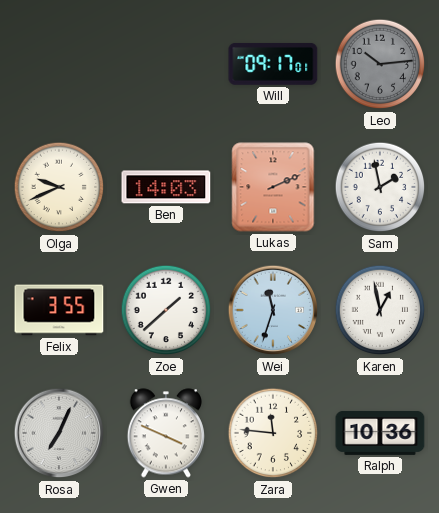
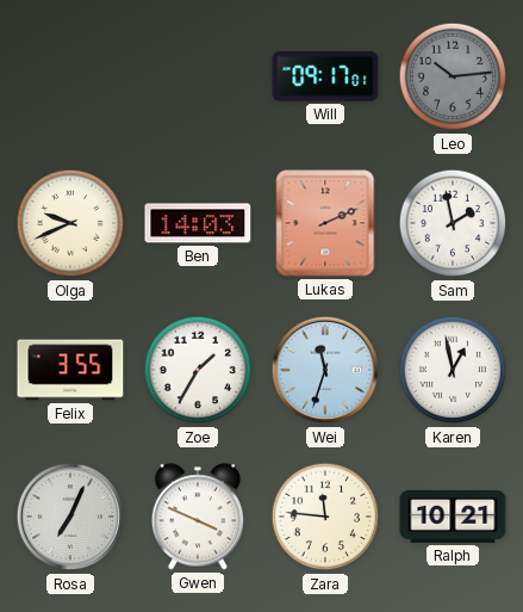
Zoe: 1:38 -> 1:35
Ralph: 10:36 -> 10:21
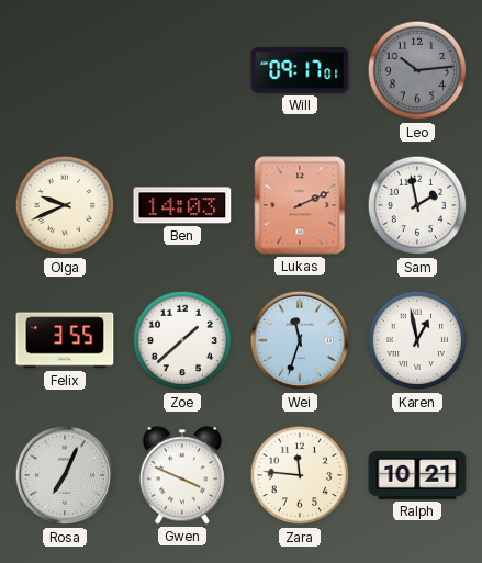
Zoe: 1:35 -> 1:38
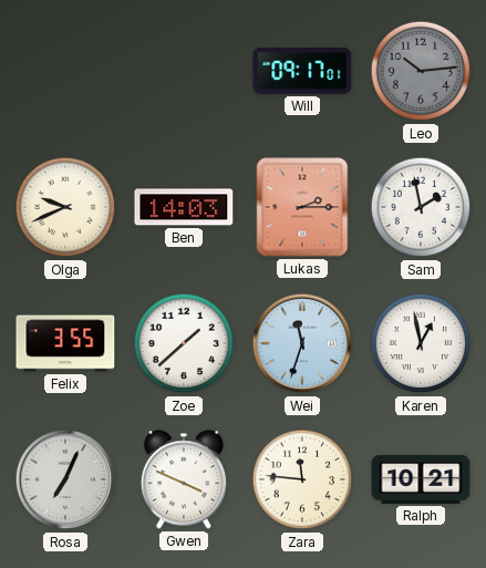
Lukas: 2:11 -> 2:15
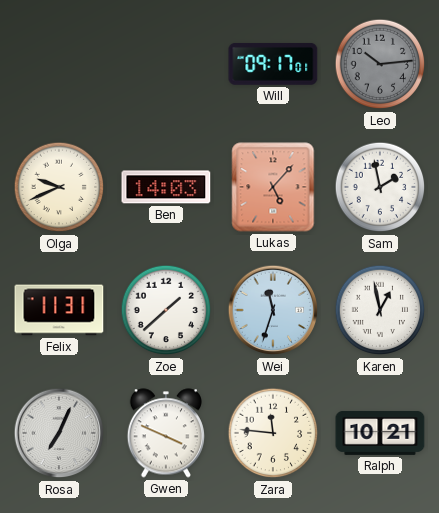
Lukas: 2:15 -> 5:07
Felix: 3:55 -> 11:31
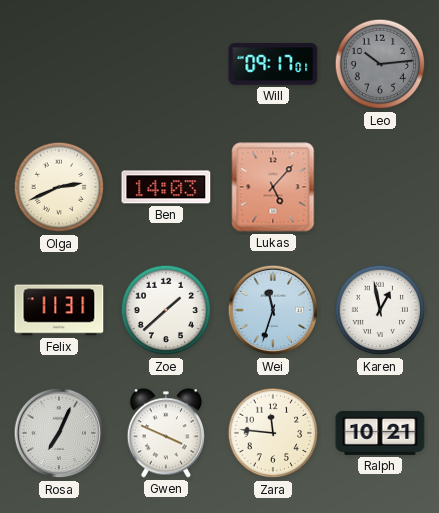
Olga: 9:41 -> 2:41
Sam: 1:58 -> none
